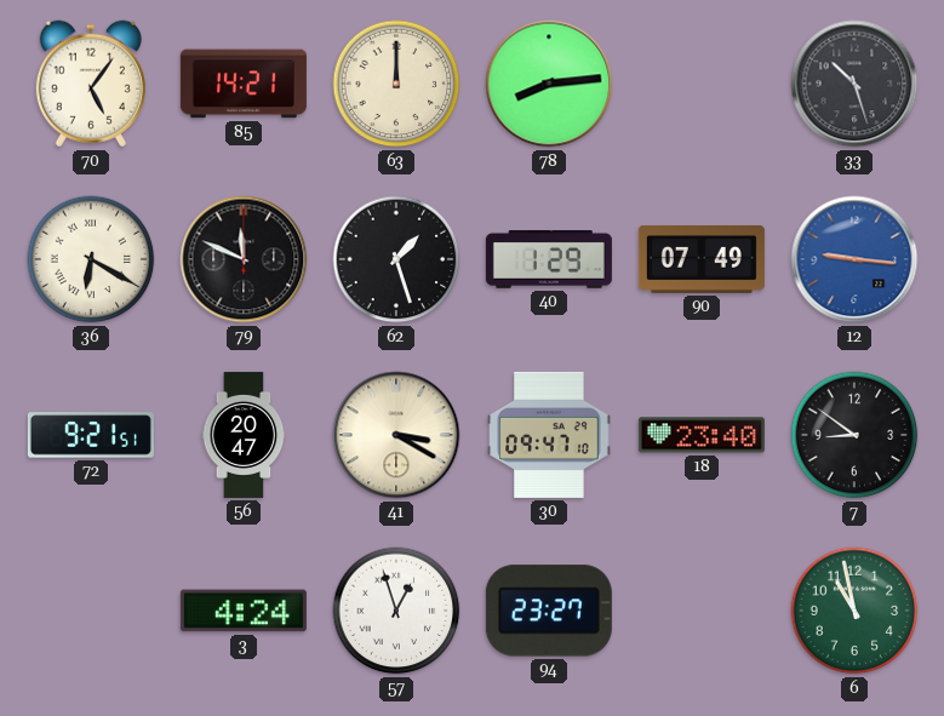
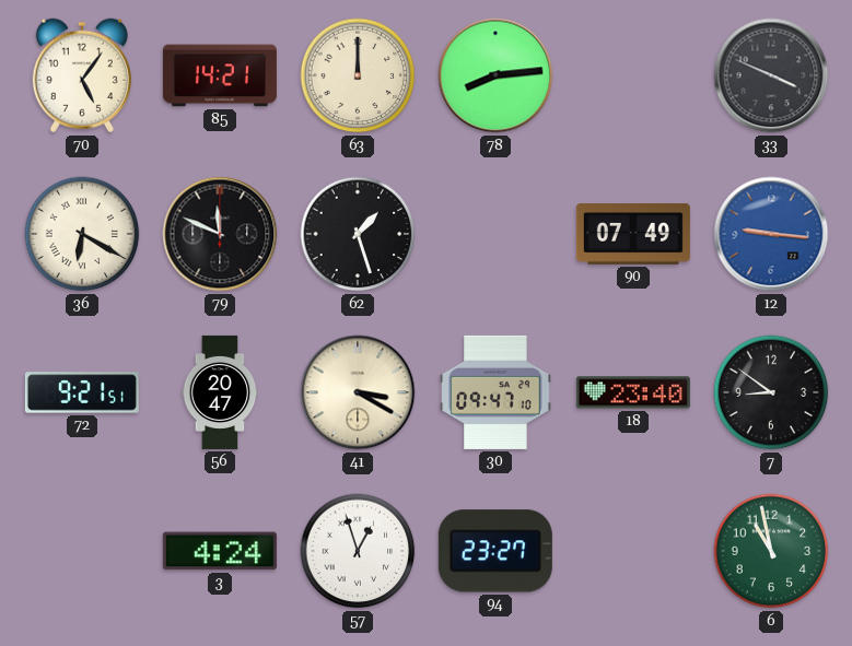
33: 10:27 -> 3:49
40: 1:29 -> none
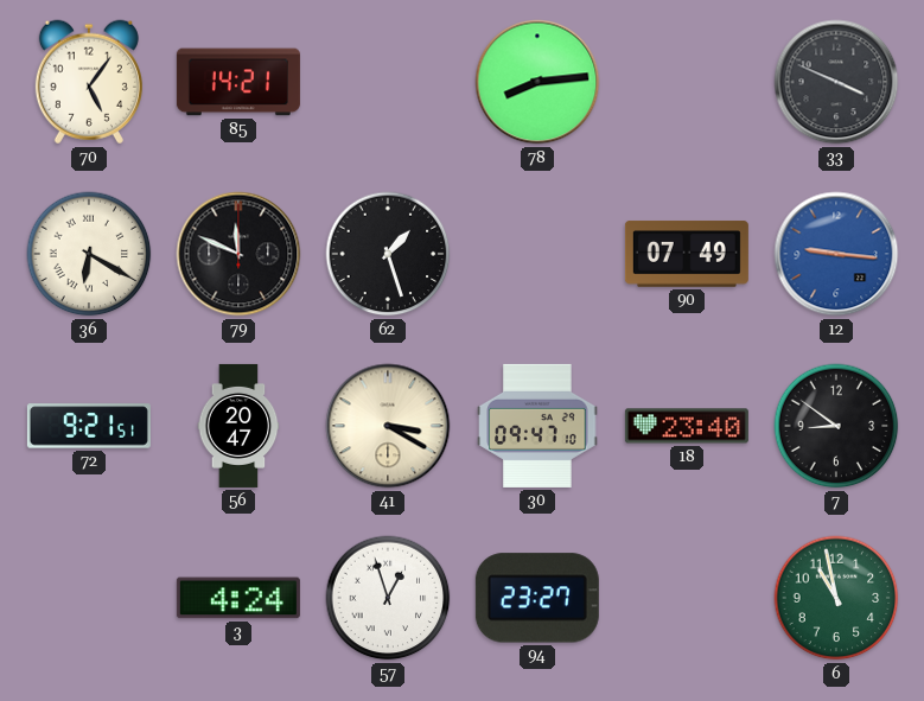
63: 12:00 -> none
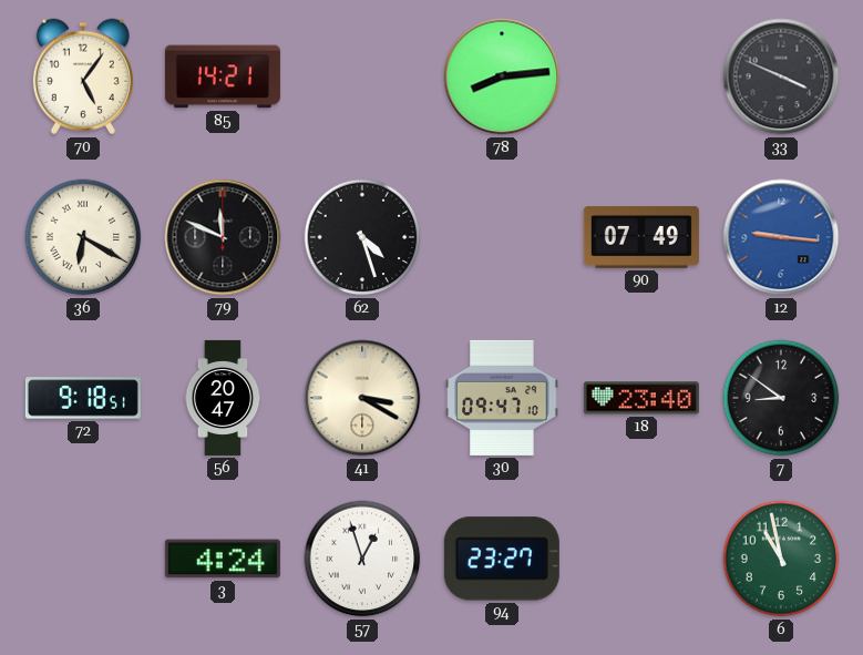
62: 1:27 -> 4:27
72: 9:21 -> 9:18
